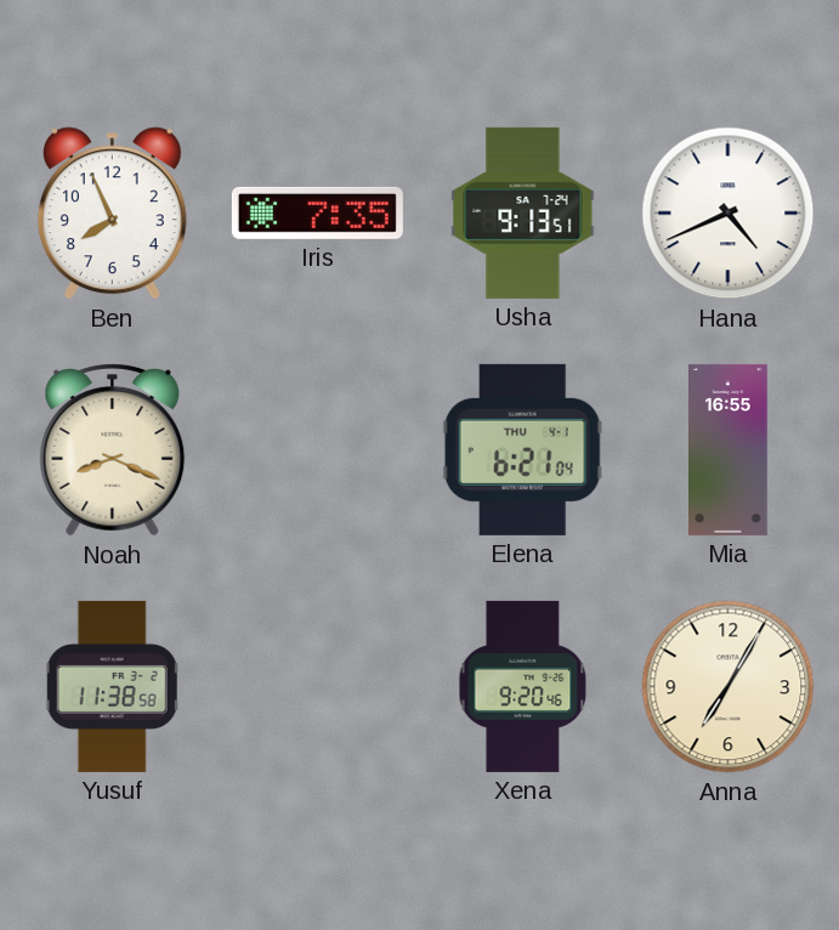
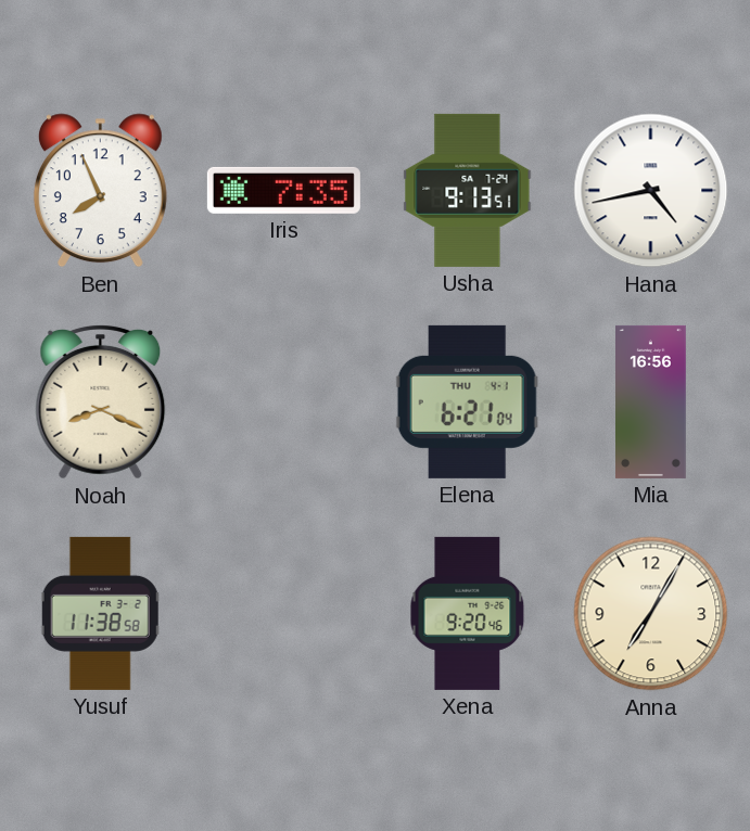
Hana: 4:41 -> 4:43
Mia: 16:55 -> 16:56
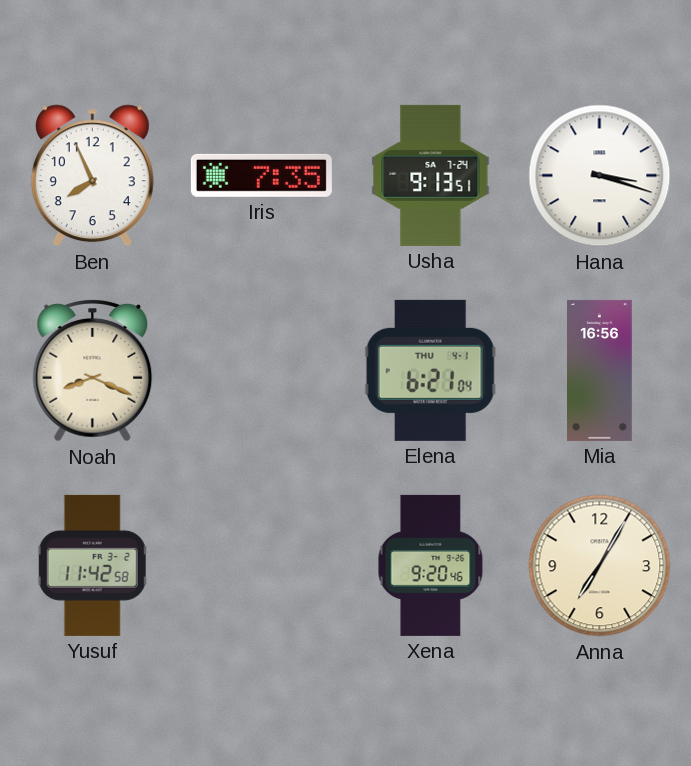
Hana: 4:43 -> 3:18
Yusuf: 11:38 -> 11:42
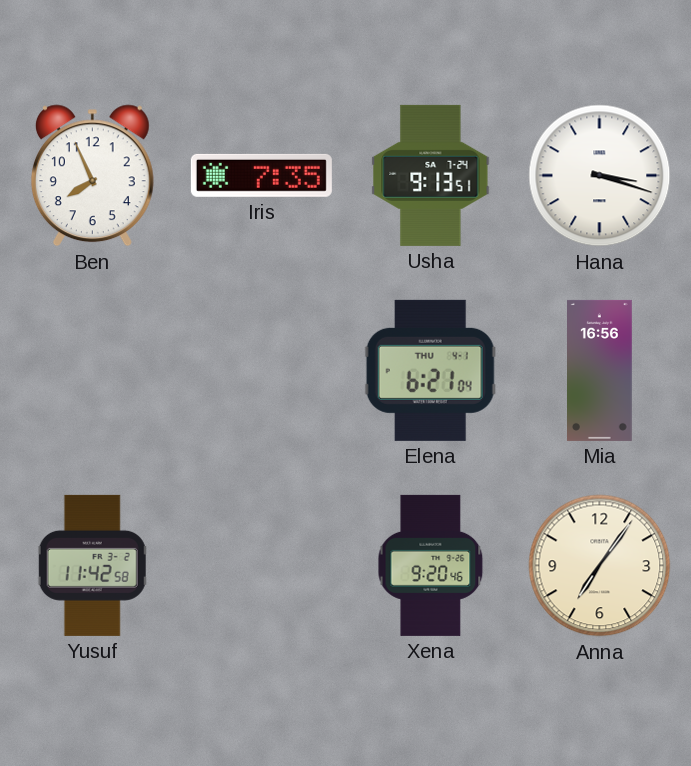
Noah: 8:19 -> none
Anna: 7:05 -> 7:06
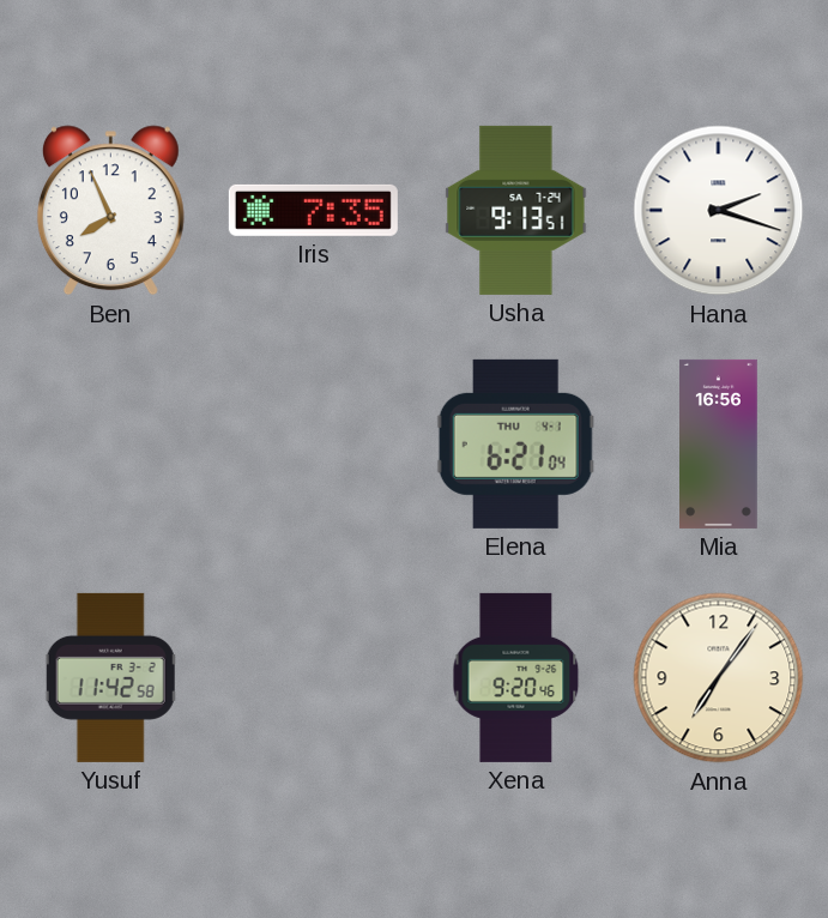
Hana: 3:18 -> 2:18
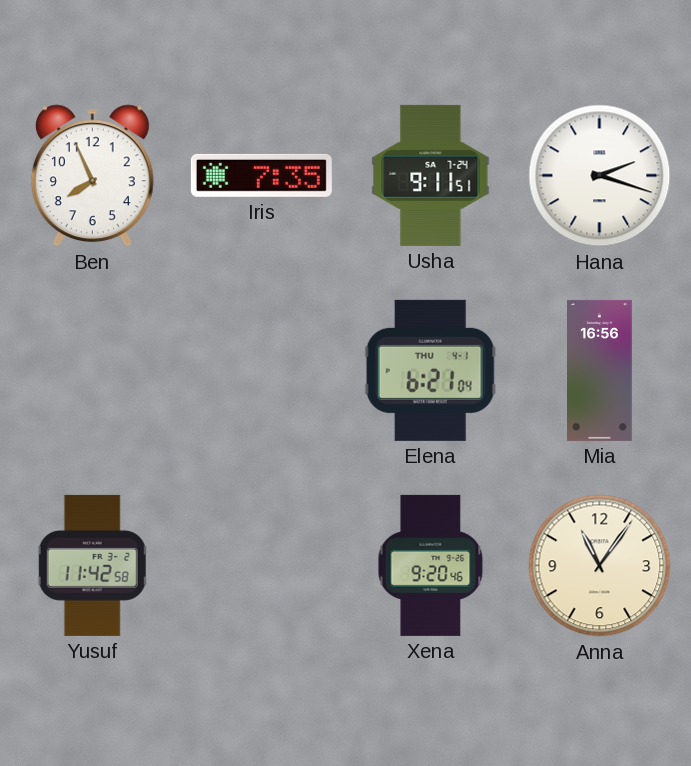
Usha: 9:13 -> 9:11
Anna: 7:06 -> 11:06
